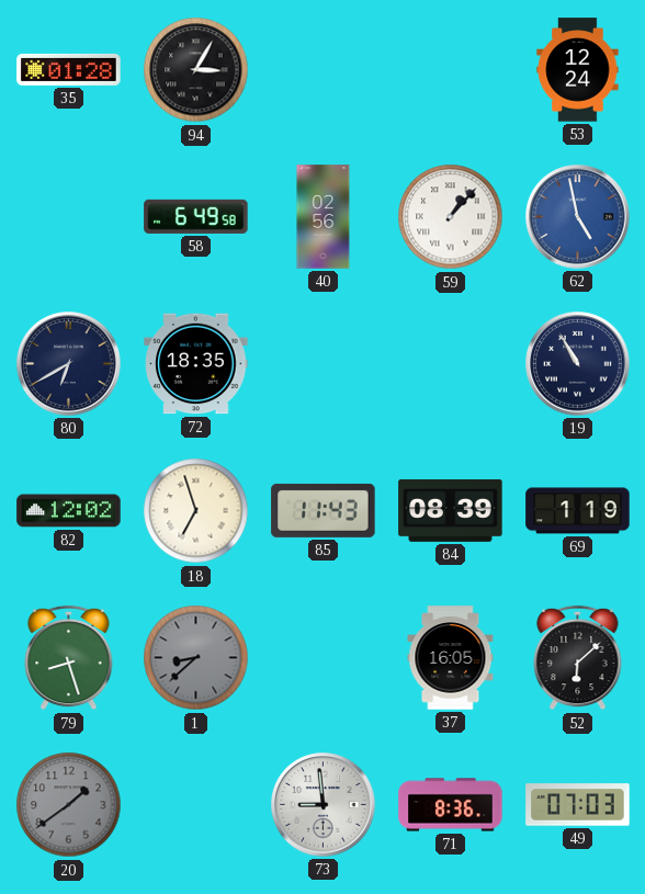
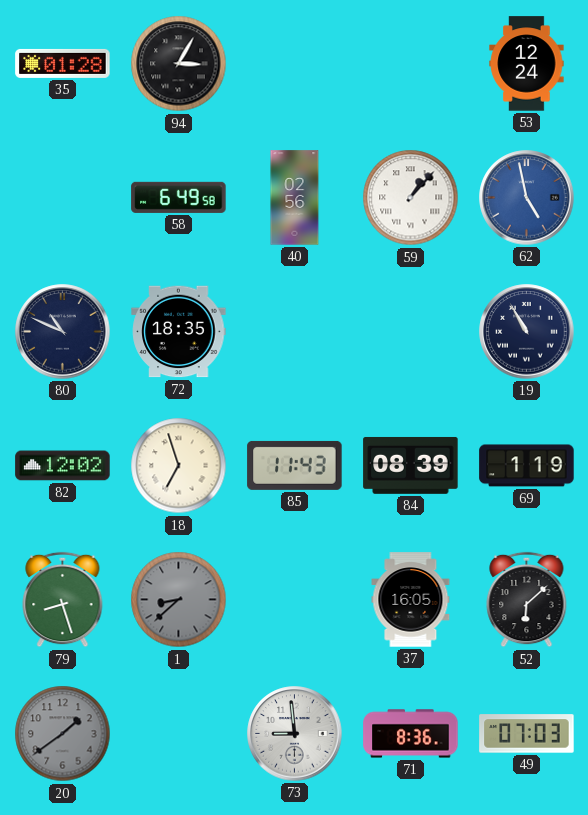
80: 6:40 -> 10:49
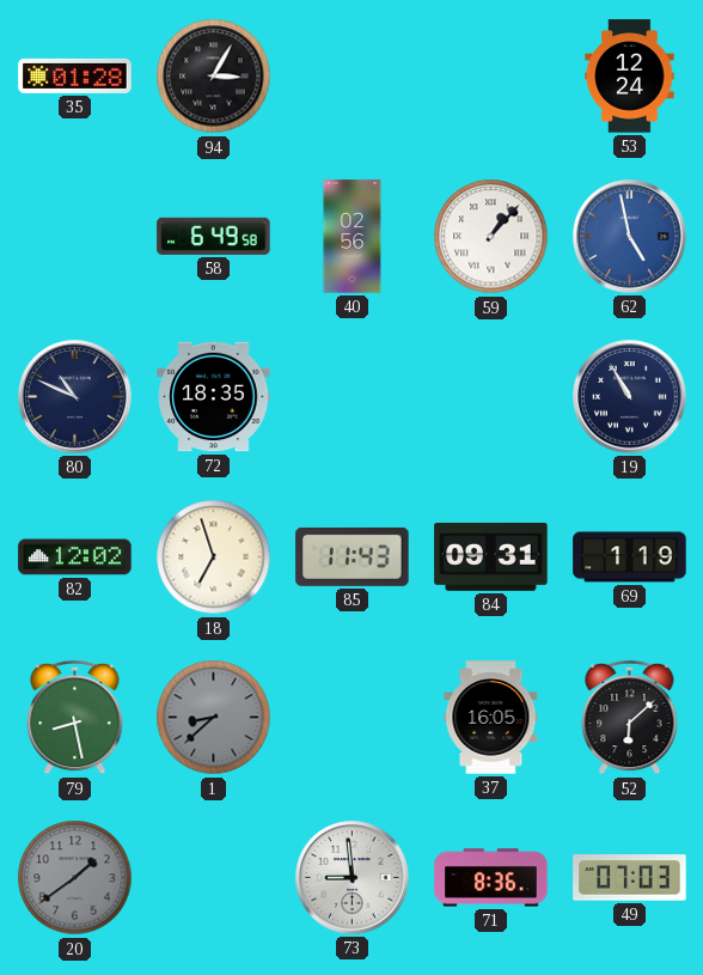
84: 08:39 -> 09:31
79: 8:27 -> 8:28
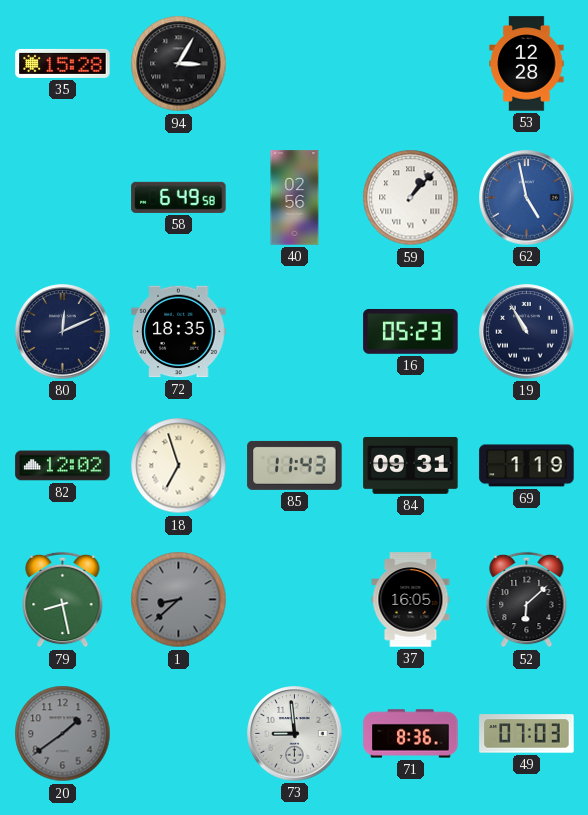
35: 01:28 -> 15:28
53: 12:24 -> 12:28
80: 10:49 -> 12:11
16: none -> 05:23
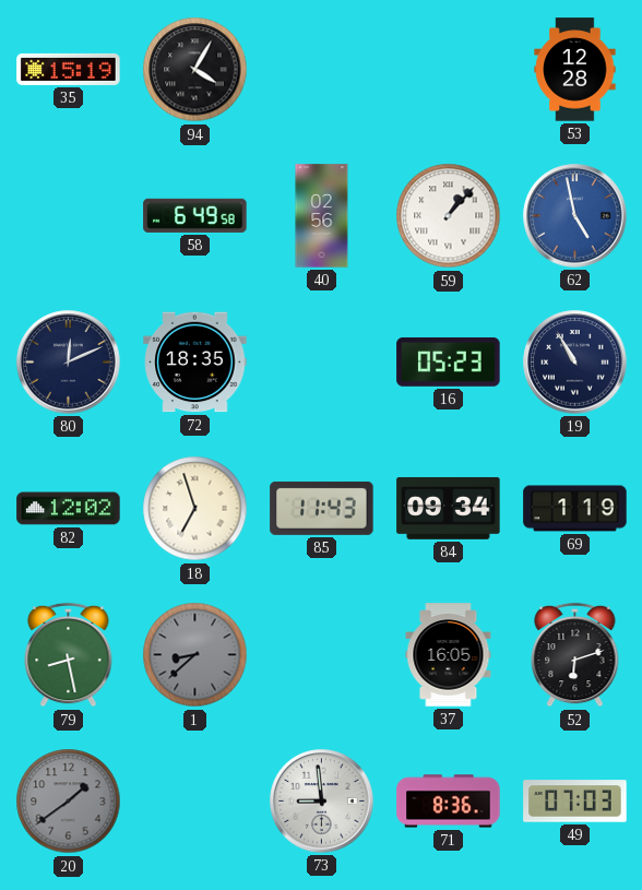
35: 15:28 -> 15:19
94: 3:05 -> 4:05
84: 09:31 -> 09:34
52: 6:08 -> 6:12
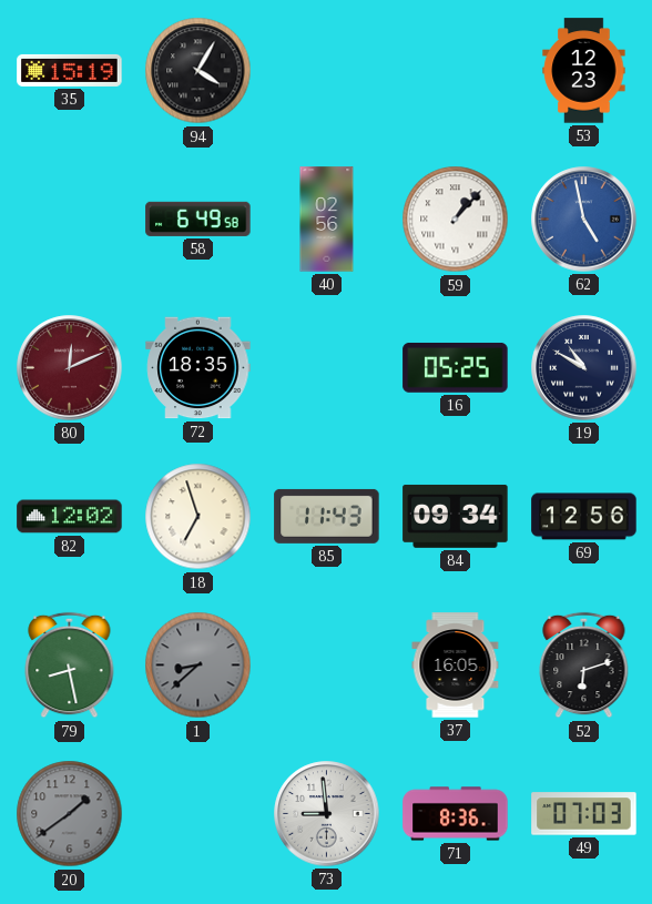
53: 12:28 -> 12:23
80 dial: navy -> burgundy
16: 05:23 -> 05:25
19: 10:55 -> 10:50
69: 1:19 -> 12:56
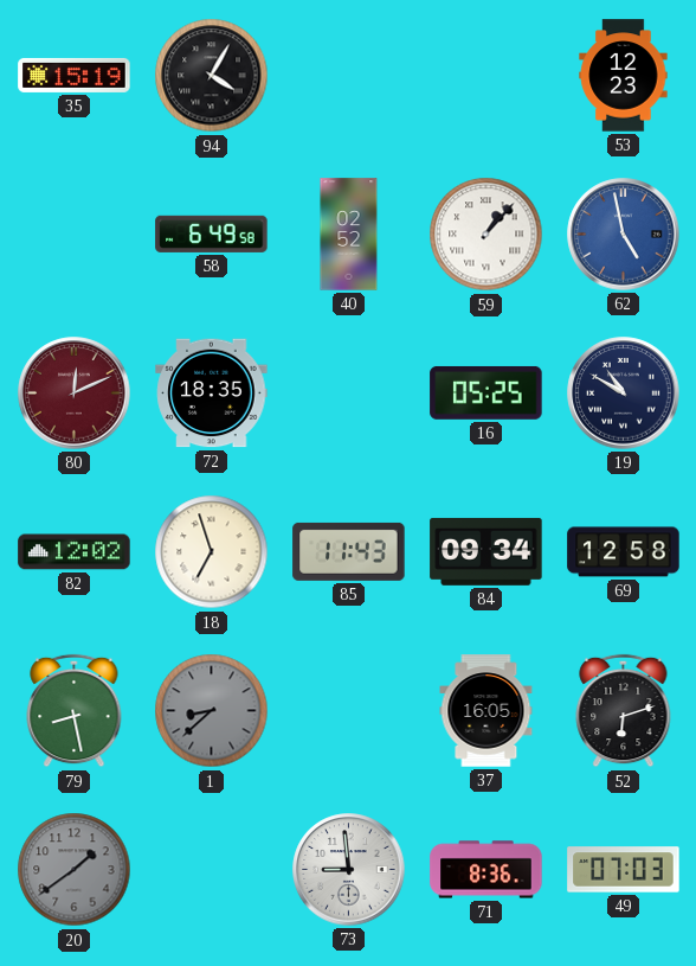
40: 02:56 -> 02:52
69: 12:56 -> 12:58
